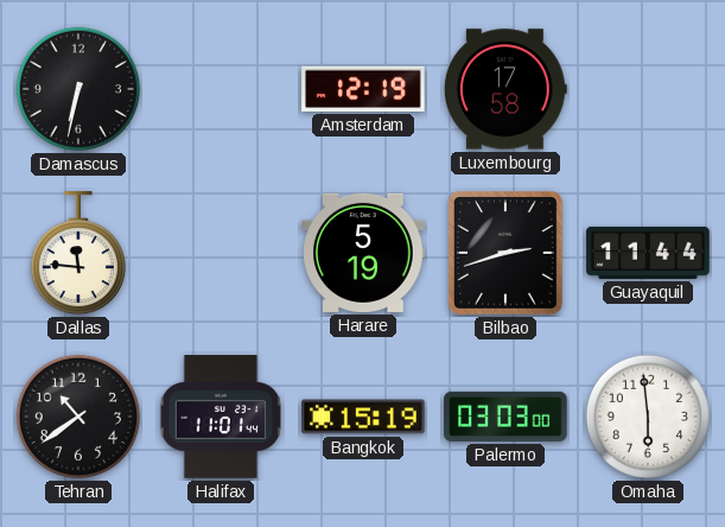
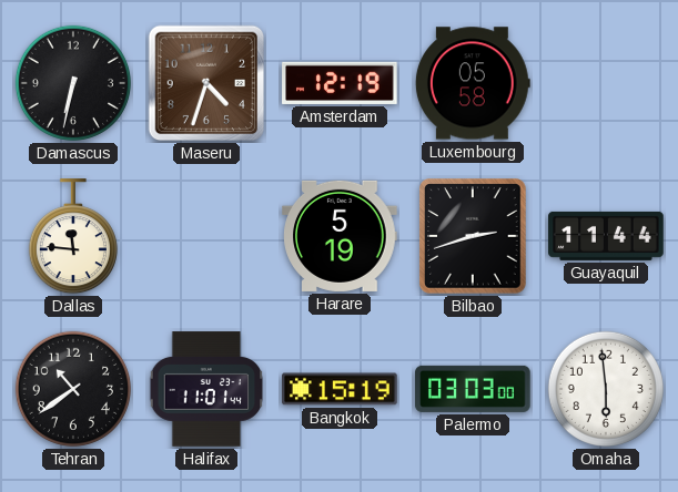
Maseru: none -> 4:33
Luxembourg: 17:58 -> 05:58
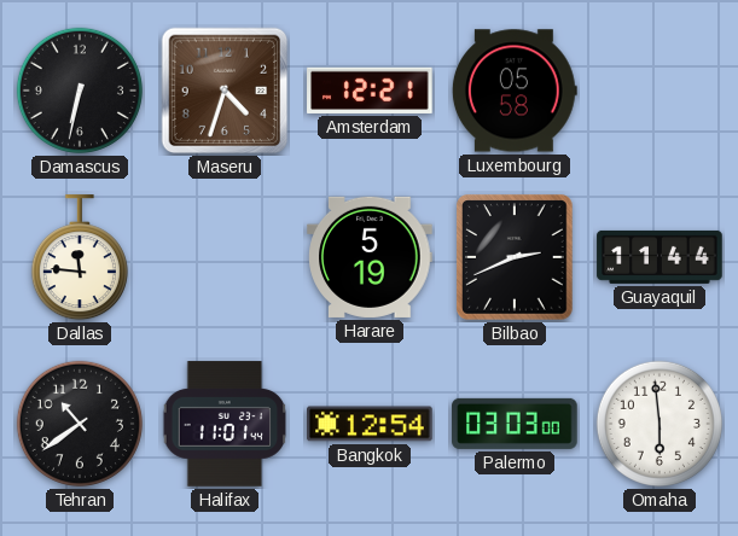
Amsterdam: 12:19 -> 12:21
Bilbao: 2:42 -> 2:41
Bangkok: 15:19 -> 12:54
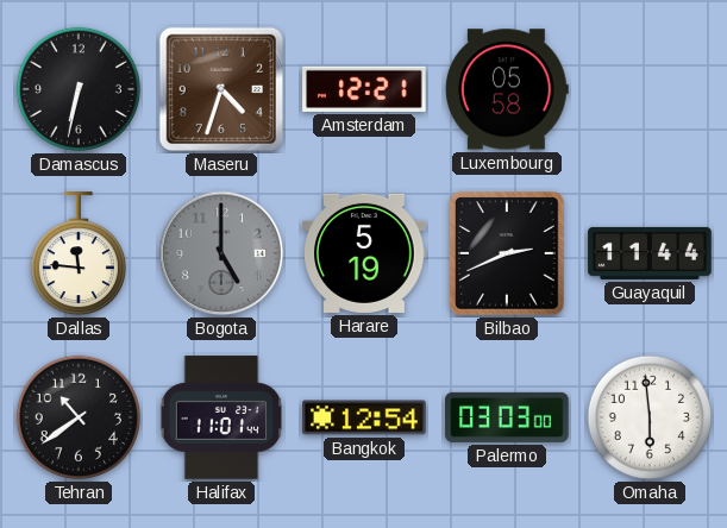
Bogota: none -> 5:00
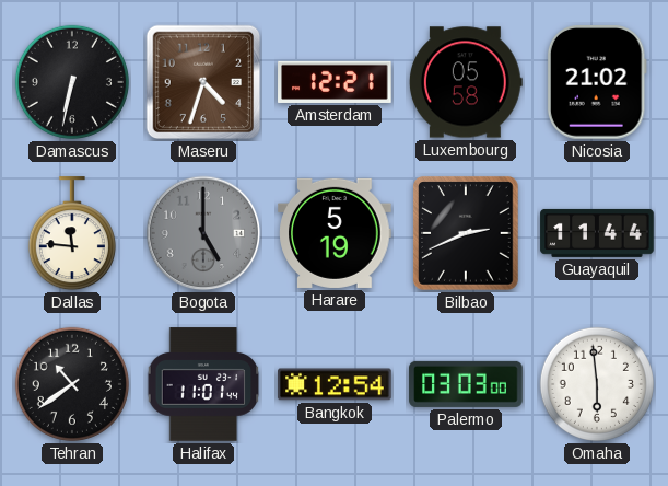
Nicosia: none -> 21:02
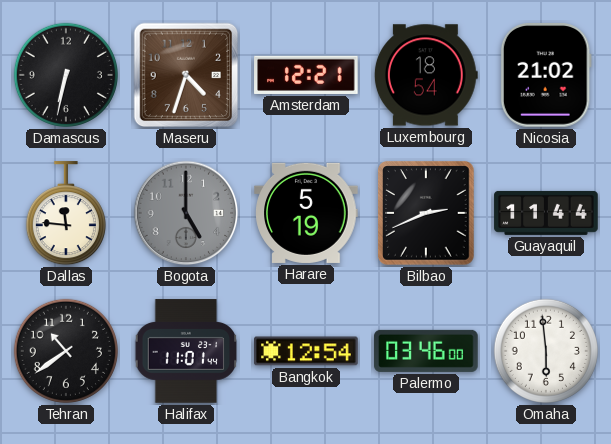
Luxembourg: 05:58 -> 18:54
Palermo: 03:03 -> 03:46
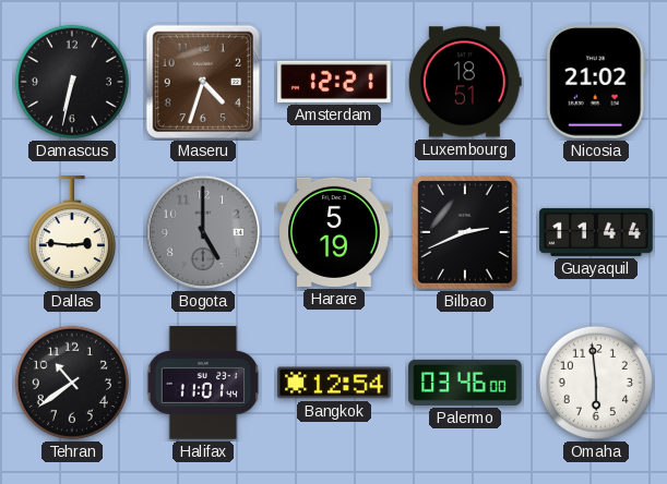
Luxembourg: 18:54 -> 18:51
Dallas: 11:46 -> 2:46
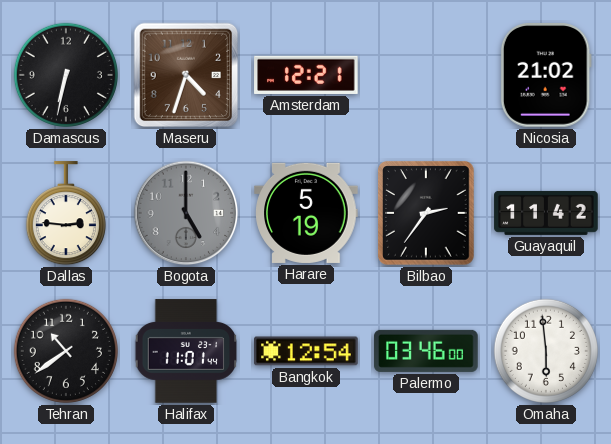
Luxembourg: 18:51 -> none
Bilbao: 2:41 -> 2:36
Guayaquil: 11:44 -> 11:42
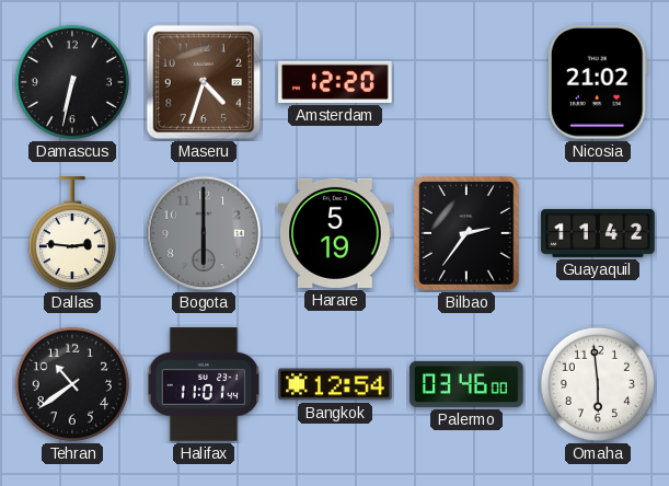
Amsterdam: 12:21 -> 12:20
Bogota: 5:00 -> 6:00
